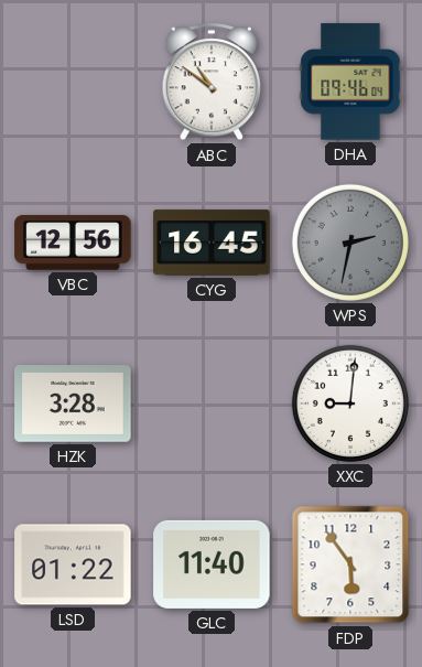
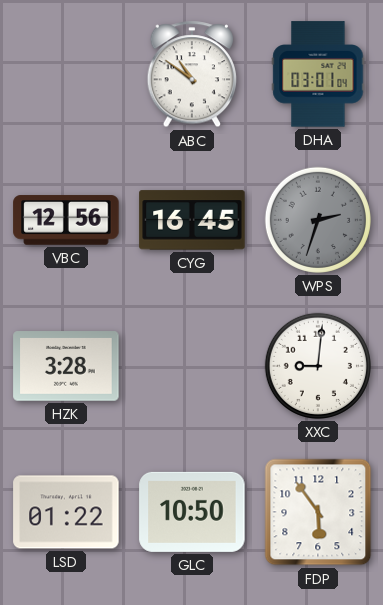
DHA: 09:46 -> 03:01
WPS: 2:32 -> 2:33
GLC: 11:40 -> 10:50
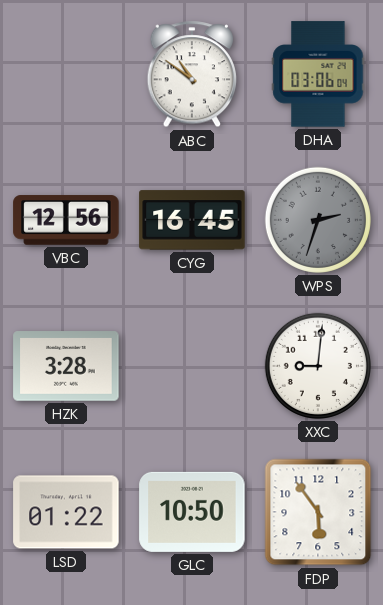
DHA: 03:01 -> 03:06
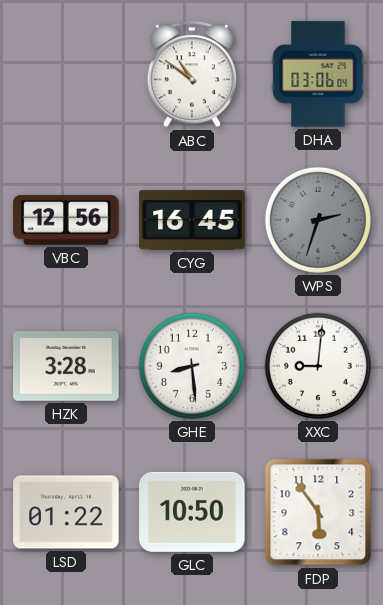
GHE: none -> 8:29
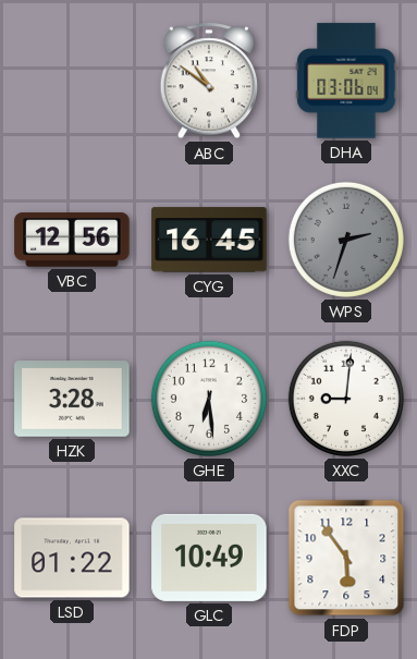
GHE: 8:29 -> 6:29
GLC: 10:50 -> 10:49
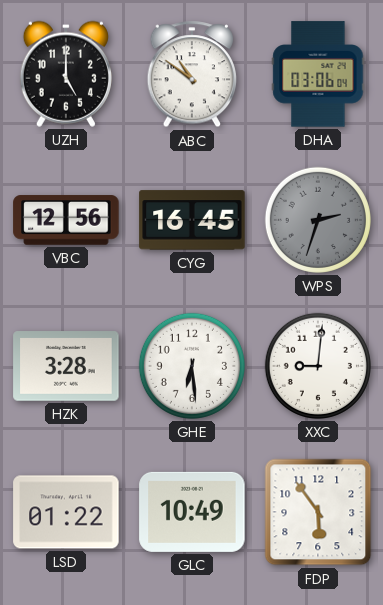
UZH: none -> 5:00
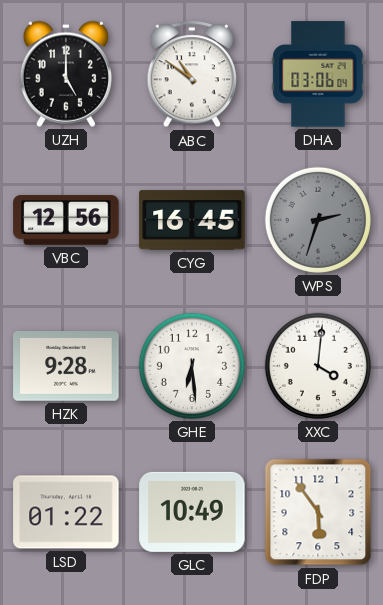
HZK: 3:28 -> 9:28
XXC: 9:01 -> 4:01
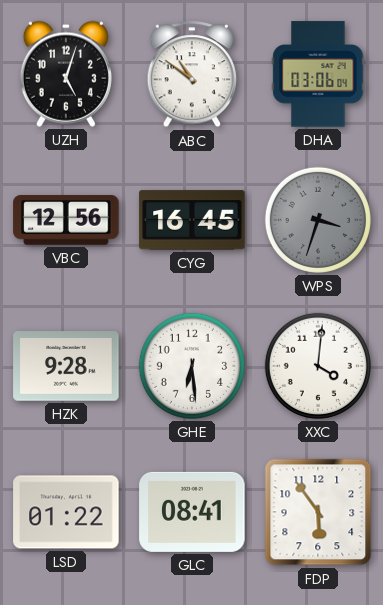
UZH: 5:00 -> 5:03
WPS: 2:33 -> 3:33
GLC: 10:49 -> 08:41
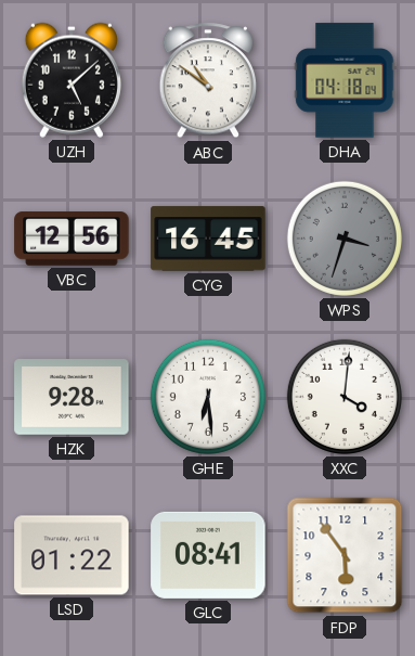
UZH: 5:03 -> 5:08
DHA: 03:06 -> 04:18
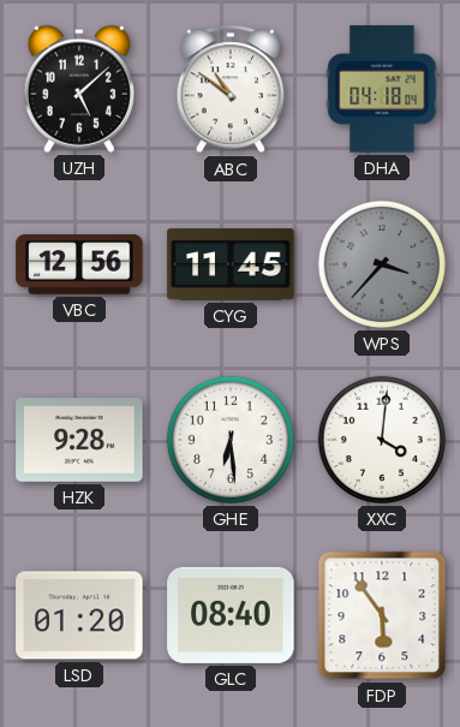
CYG: 16:45 -> 11:45
WPS: 3:33 -> 3:37
LSD: 01:22 -> 01:20
GLC: 08:41 -> 08:40
